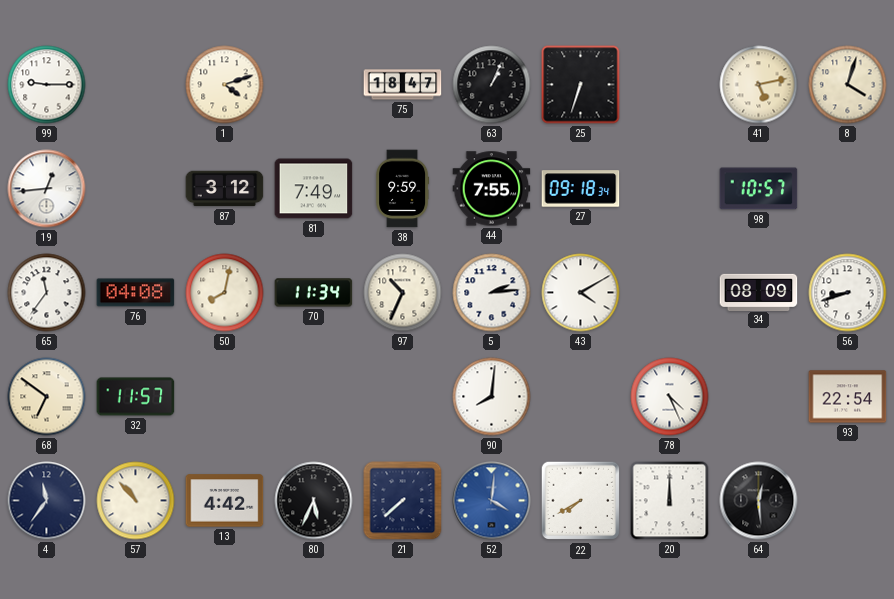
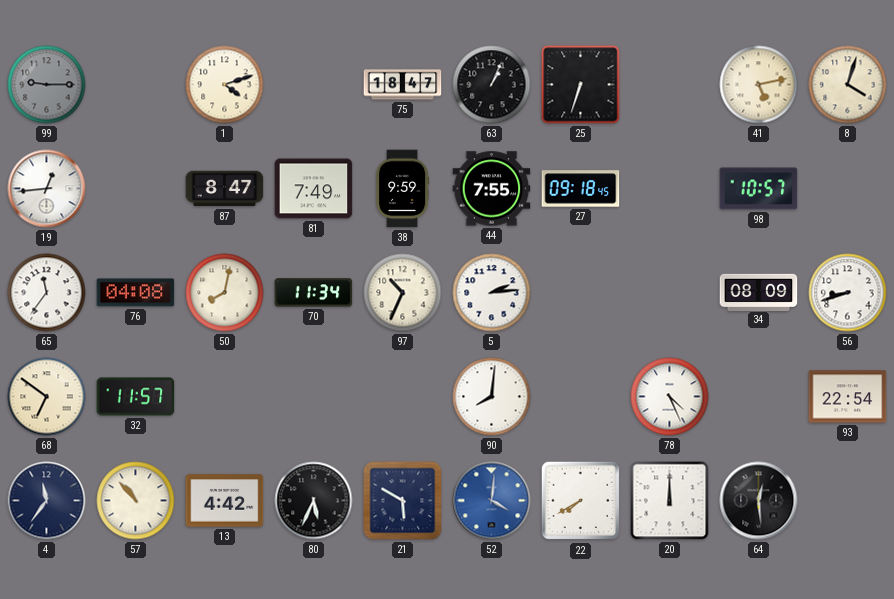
99 dial: white -> grey
87: 3:12 -> 8:47
27: 09:18:34 -> 09:18:45
43: 4:10 -> none
21: 7:38 -> 5:50
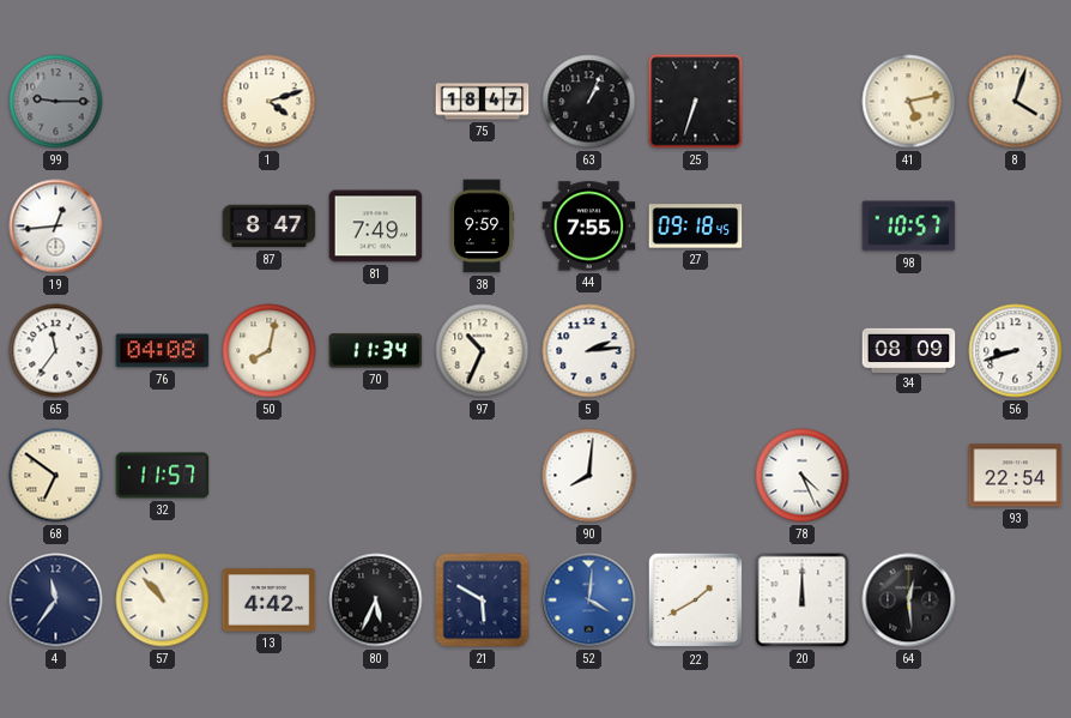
22: 7:40 -> 1:40
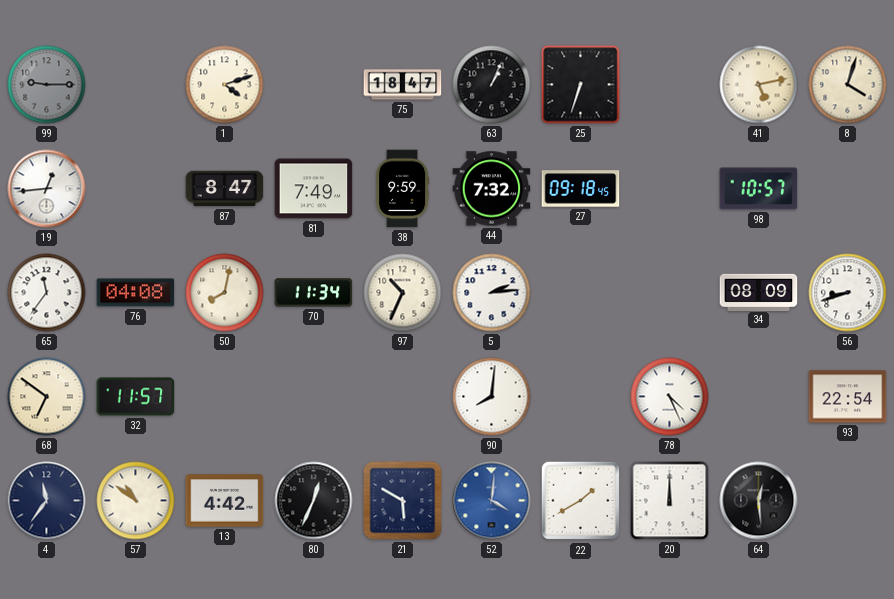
44: 7:55 -> 7:32
57: 10:53 -> 10:51
80: 5:34 -> 12:34
